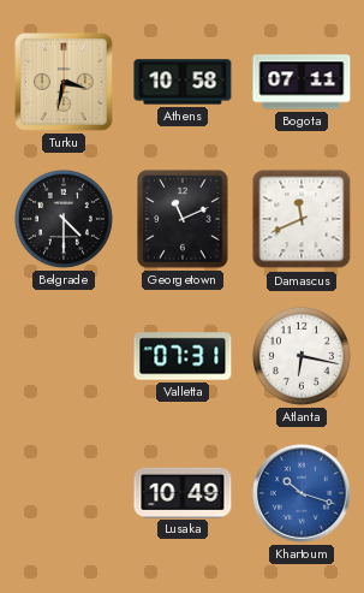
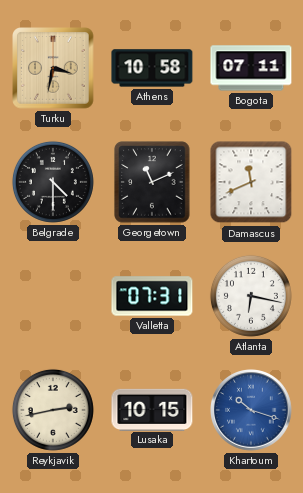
Reykjavik: none -> 2:43
Lusaka: 10:49 -> 10:15
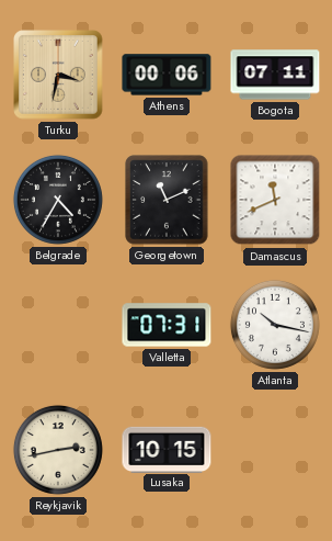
Athens: 10:58 -> 00:06
Belgrade: 4:30 -> 4:35
Atlanta: 6:17 -> 10:17
Khartoum: 10:18 -> none
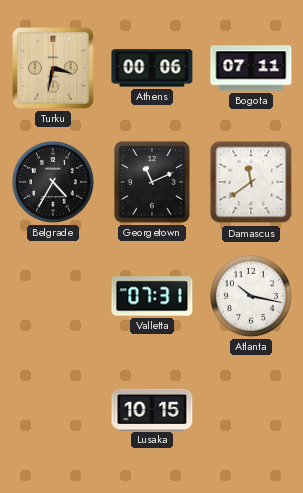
Damascus: 11:41 -> 11:39
Reykjavik: 2:43 -> none
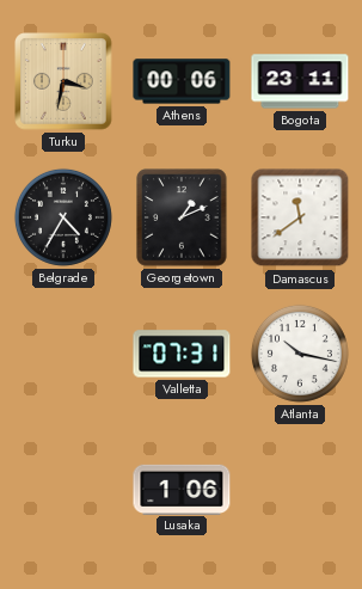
Bogota: 07:11 -> 23:11
Georgetown: 11:11 -> 1:11
Lusaka: 10:15 -> 1:06
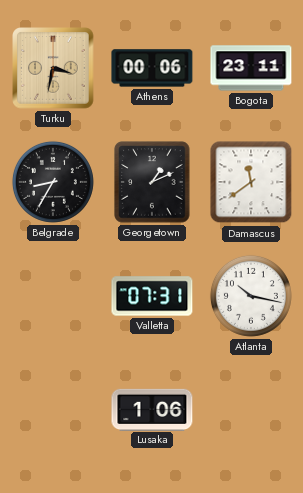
Belgrade: 4:35 -> 8:35
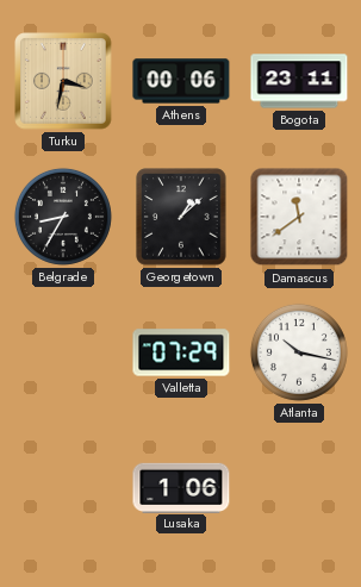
Georgetown: 1:11 -> 1:08
Valletta: 07:31 -> 07:29
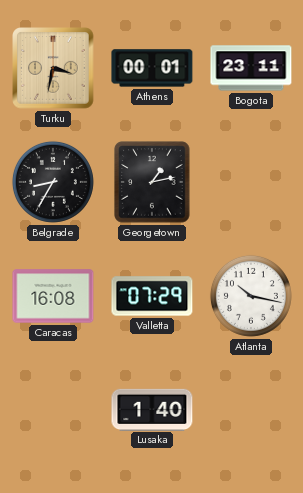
Athens: 00:06 -> 00:01
Georgetown: 1:08 -> 1:13
Damascus: 11:39 -> none
Caracas: none -> 16:08
Lusaka: 1:06 -> 1:40
